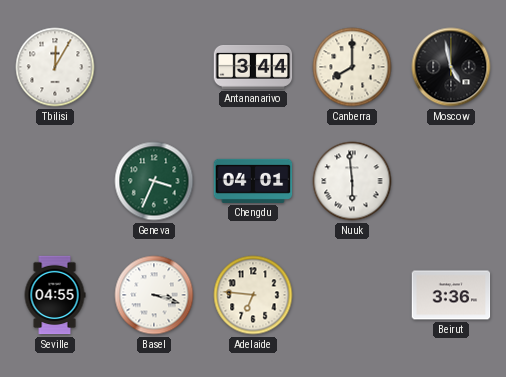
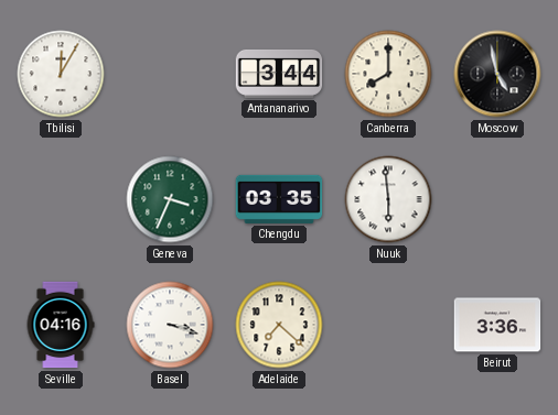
Chengdu: 04:01 -> 03:35
Seville: 04:55 -> 04:16
Adelaide: 6:46 -> 7:22
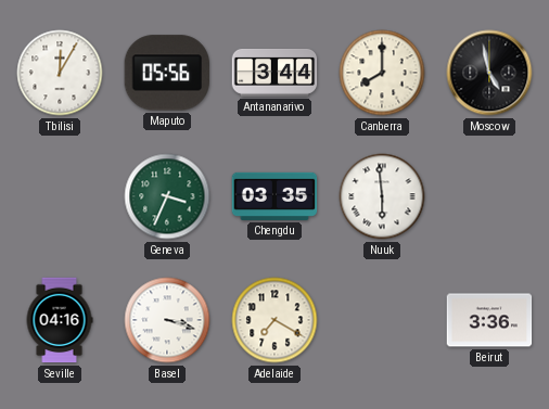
Maputo: none -> 05:56
Adelaide: 7:22 -> 7:20
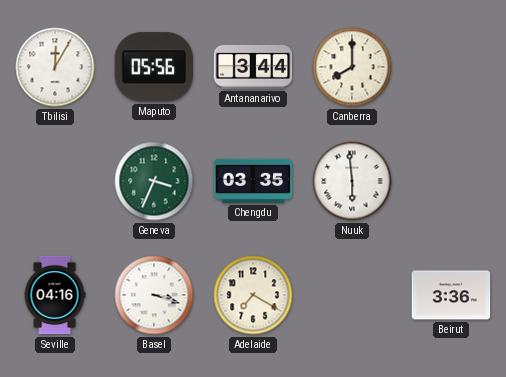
Moscow: 4:58 -> none
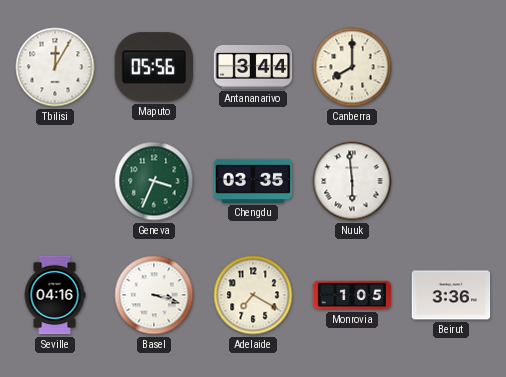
Monrovia: none -> 1:05
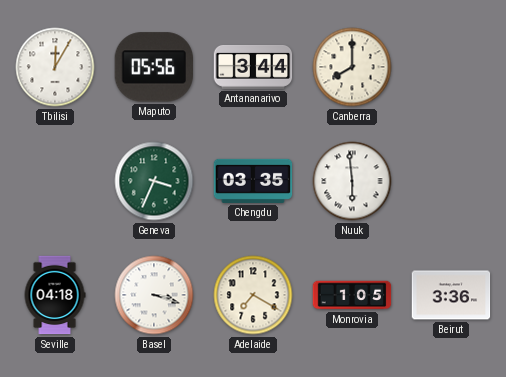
Seville: 04:16 -> 04:18
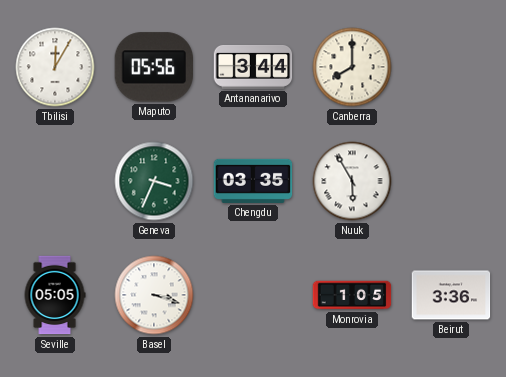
Nuuk: 5:59 -> 5:55
Seville: 04:18 -> 05:05
Adelaide: 7:20 -> none
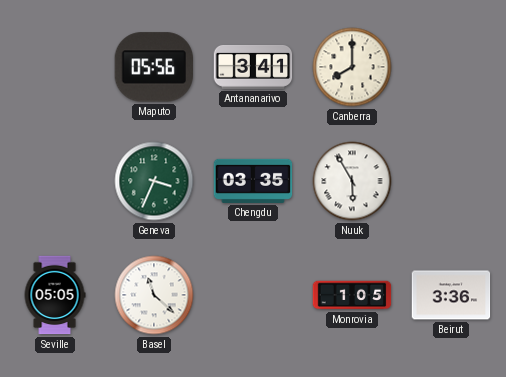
Tbilisi: 12:05 -> none
Antananarivo: 3:44 -> 3:41
Basel: 3:18 -> 11:22
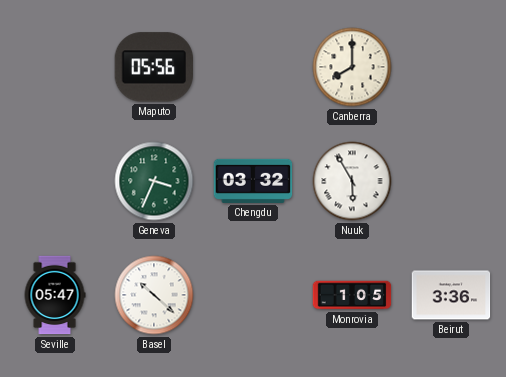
Antananarivo: 3:41 -> none
Chengdu: 03:35 -> 03:32
Seville: 05:05 -> 05:47
Basel: 11:22 -> 10:22
